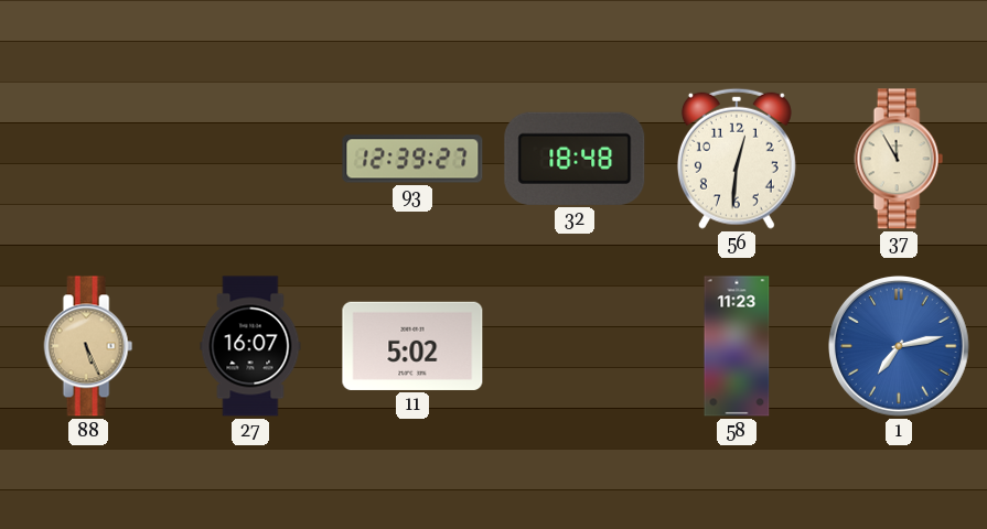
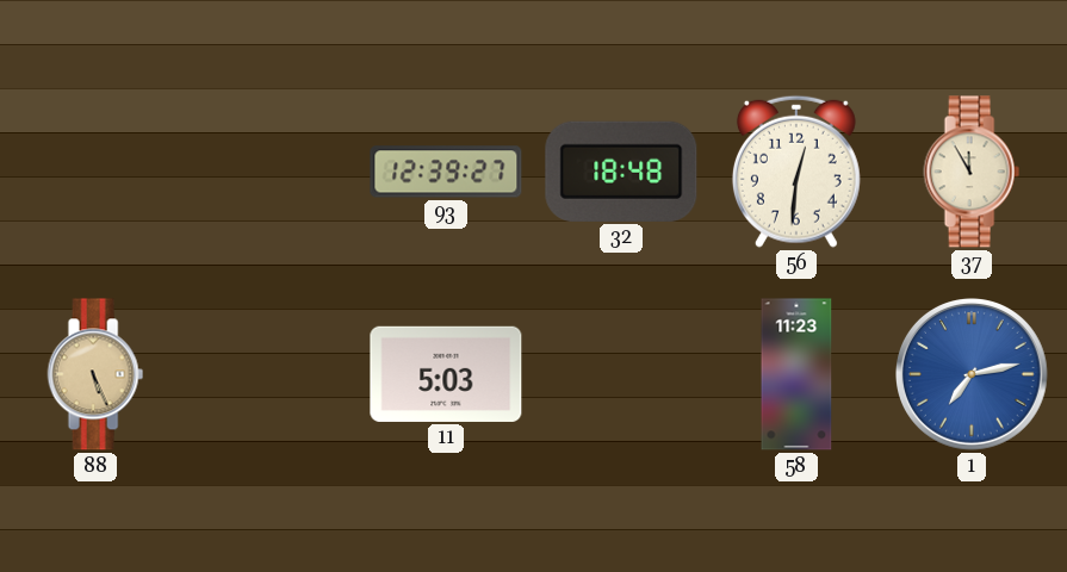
27: 16:07 -> none
11: 5:02 -> 5:03
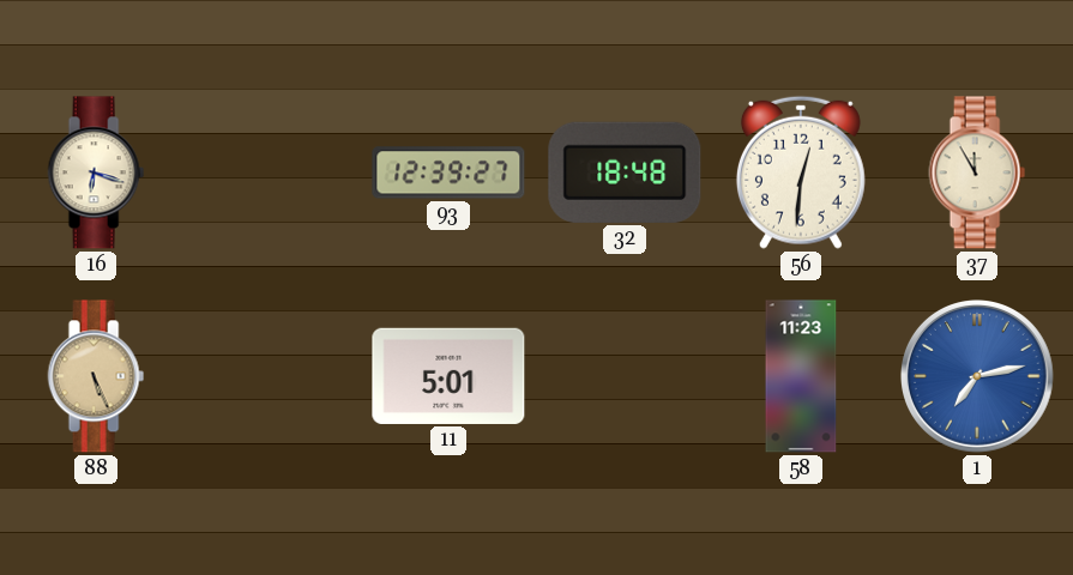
16: none -> 6:18
11: 5:03 -> 5:01
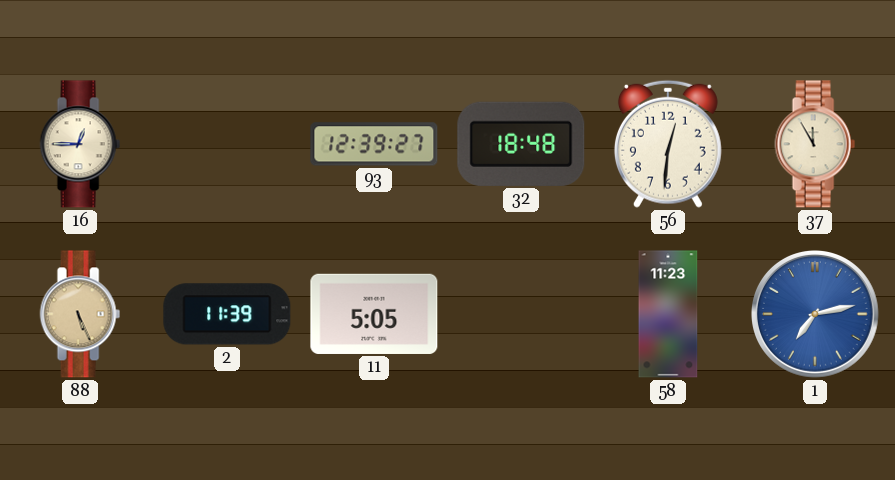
16: 6:18 -> 12:45
2: none -> 11:39
11: 5:01 -> 5:05
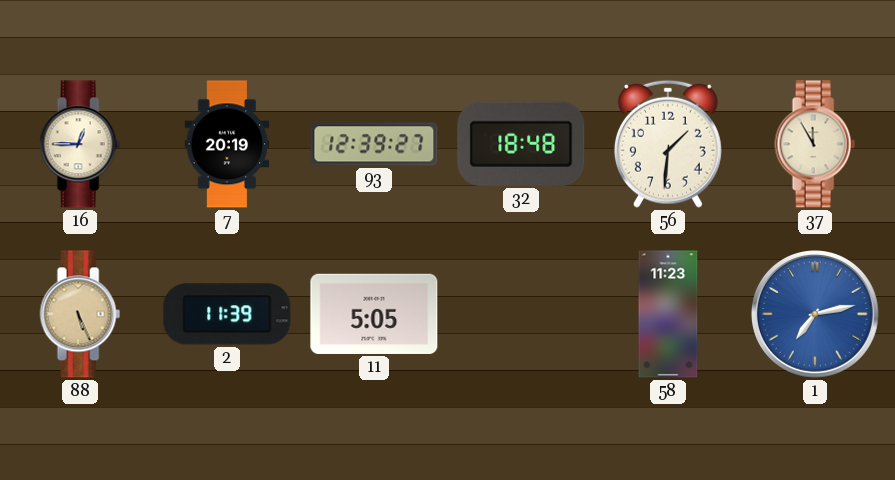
7: none -> 20:19
56: 12:31 -> 1:31
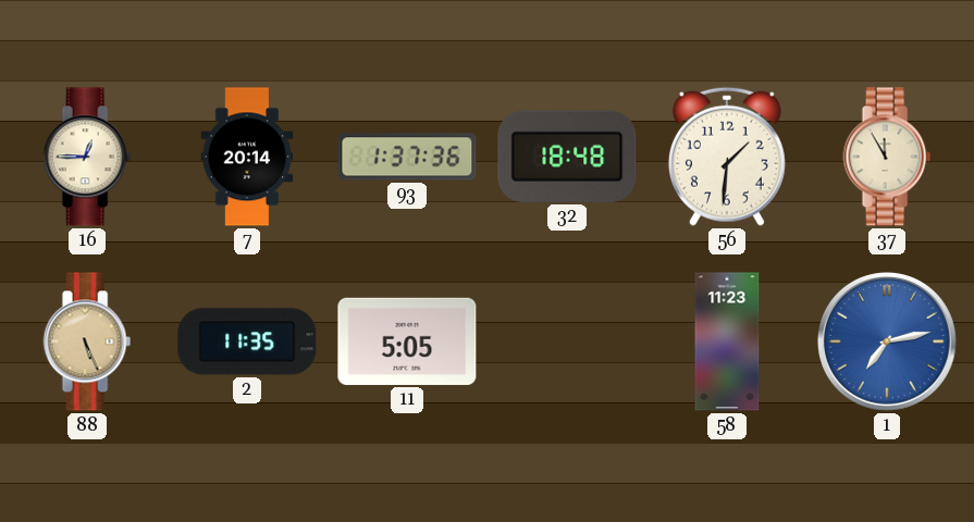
7: 20:19 -> 20:14
93: 12:39 -> 1:37
2: 11:39 -> 11:35
